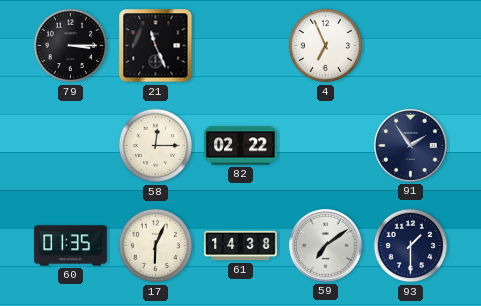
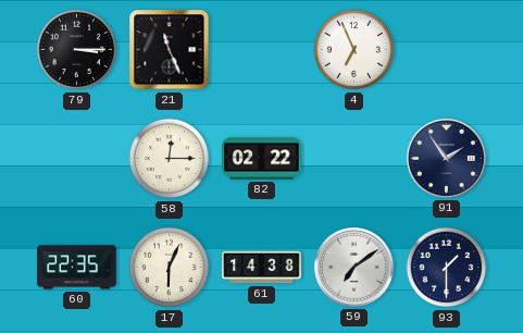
60: 01:35 -> 22:35
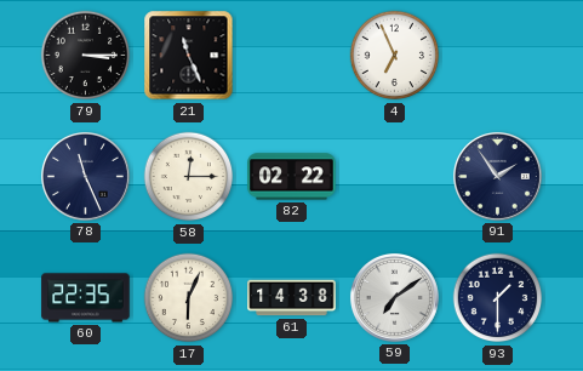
78: none -> 11:26
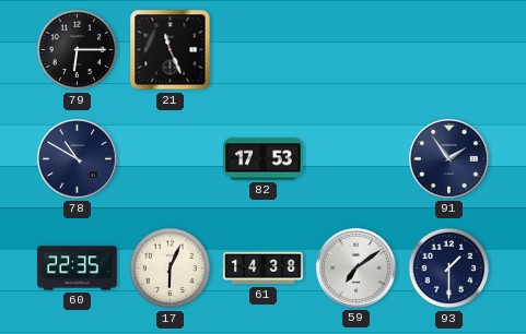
79: 3:15 -> 6:15
4: 6:56 -> none
78: 11:26 -> 10:50
58: 12:15 -> none
82: 02:22 -> 17:53
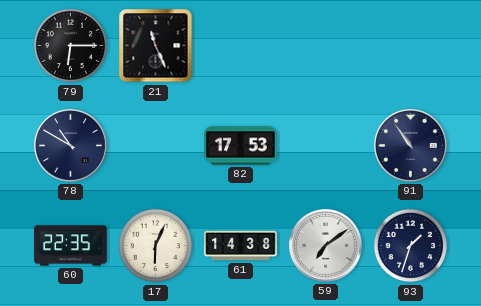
91: 1:54 -> 10:54
93: 1:30 -> 1:33
